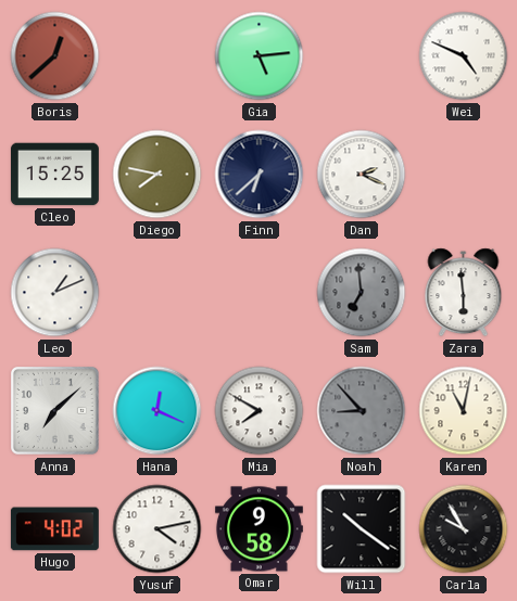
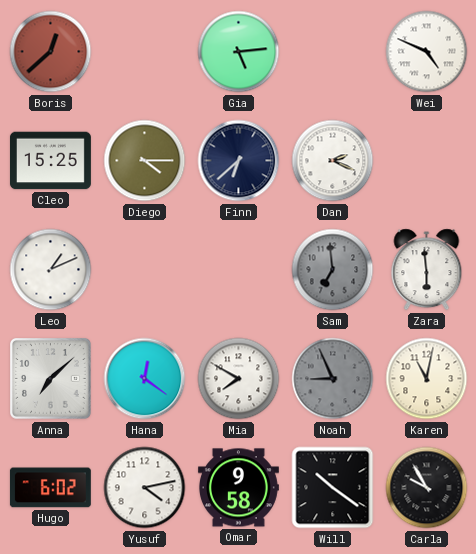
Diego: 7:47 -> 4:15
Hana: 12:19 -> 12:21
Noah: 8:53 -> 8:56
Hugo: 4:02 -> 6:02
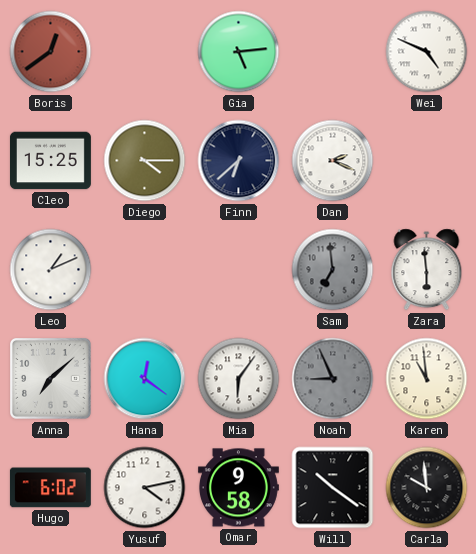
Boris: 12:38 -> 12:39
Mia: 7:50 -> 6:06
Karen: 11:02 -> 10:59
Carla: 9:55 -> 9:59
